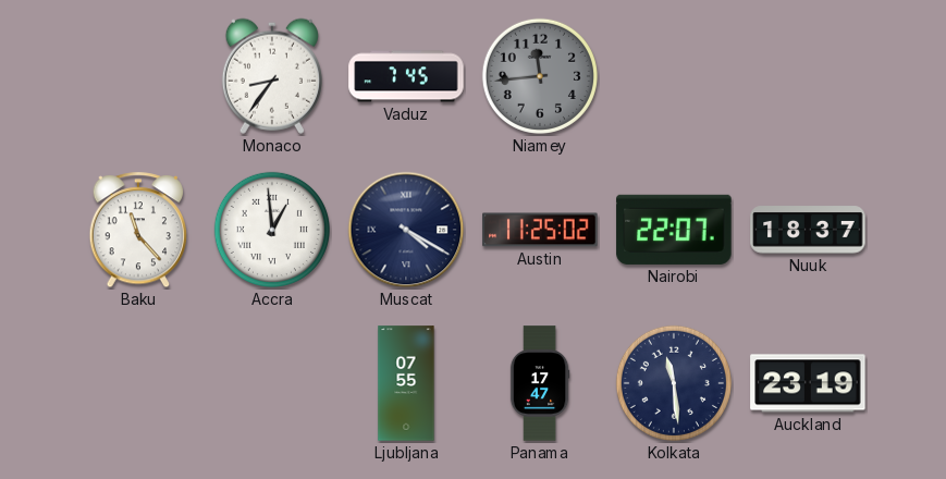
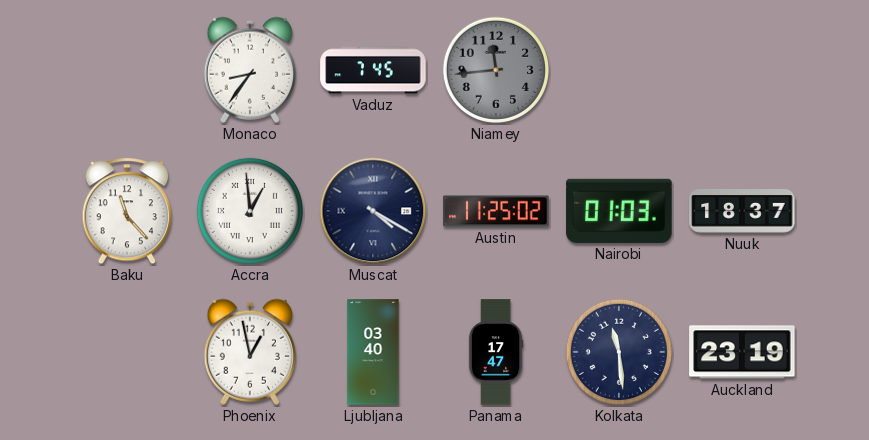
Nairobi: 22:07 -> 01:03
Phoenix: none -> 12:58
Ljubljana: 07:55 -> 03:40
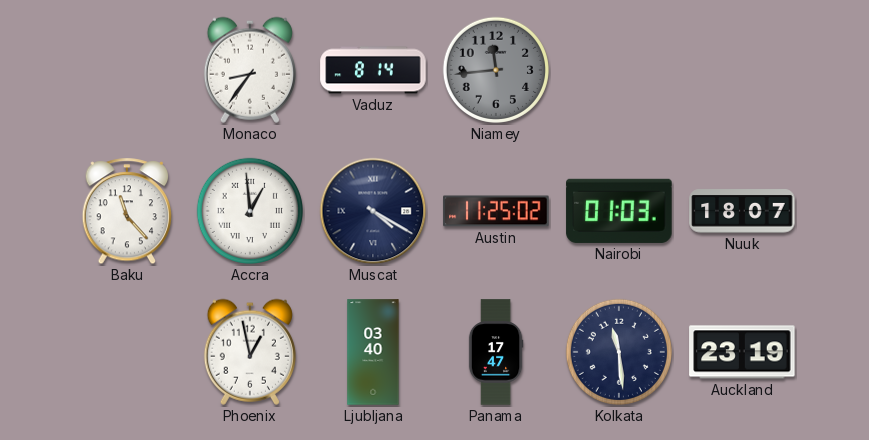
Vaduz: 7:45 -> 8:14
Nuuk: 18:37 -> 18:07
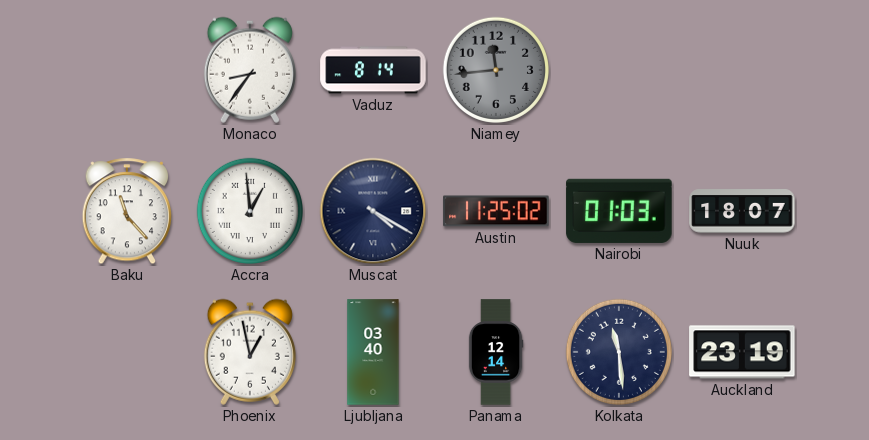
Panama: 17:47 -> 12:14
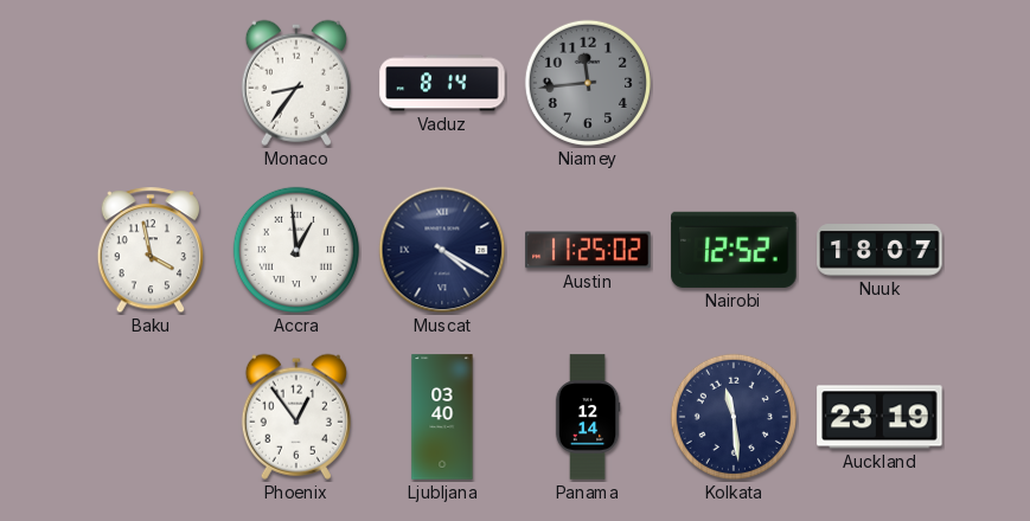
Baku: 11:23 -> 3:58
Nairobi: 01:03 -> 12:52
Phoenix: 12:58 -> 12:54
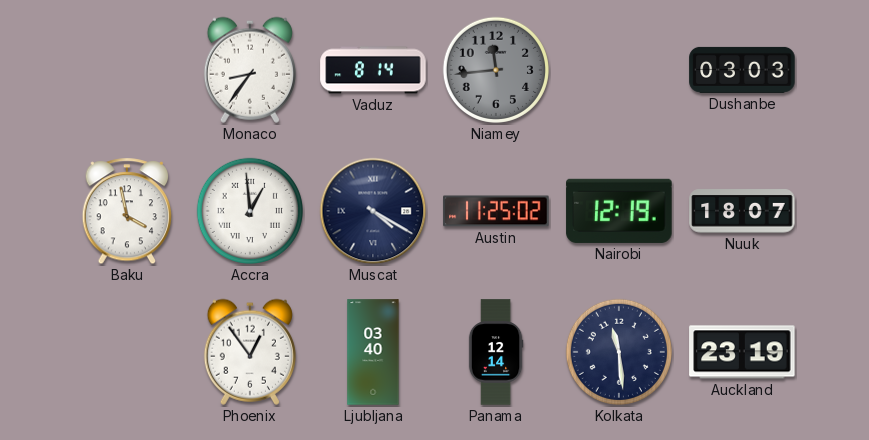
Dushanbe: none -> 03:03
Nairobi: 12:52 -> 12:19
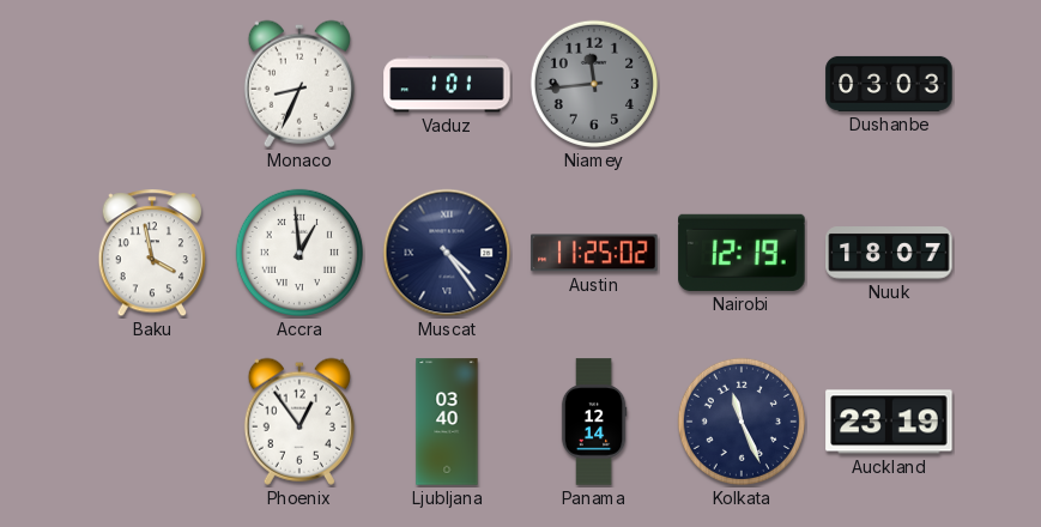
Monaco: 8:36 -> 8:34
Vaduz: 8:14 -> 1:01
Muscat: 4:20 -> 4:24
Kolkata: 11:29 -> 11:26
